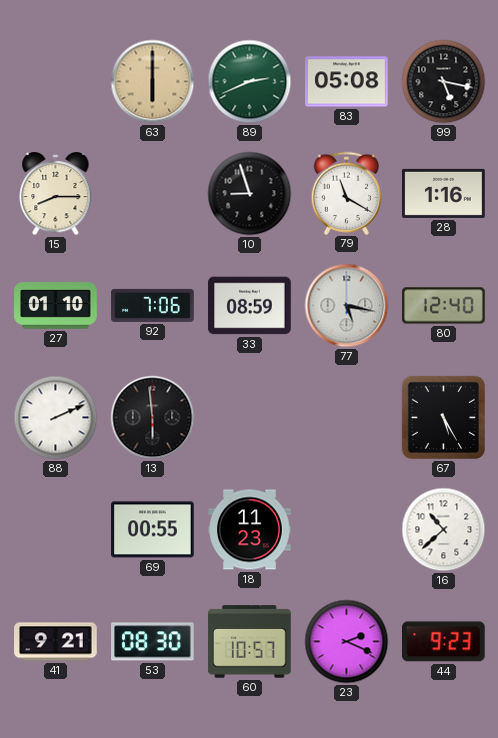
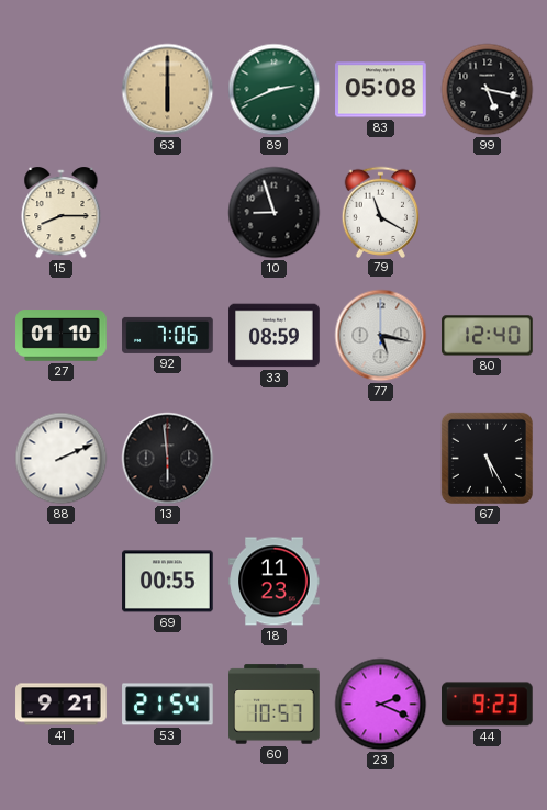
28: 1:16 -> none
16: 10:38 -> none
53: 08:30 -> 21:54
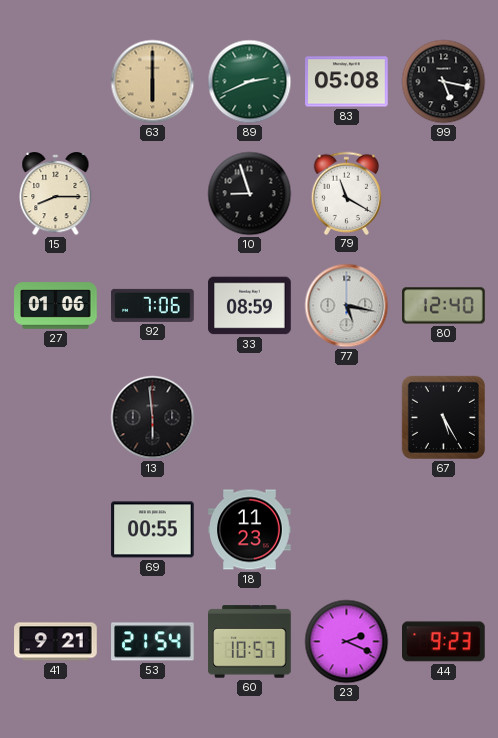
27: 01:10 -> 01:06
88: 2:11 -> none
